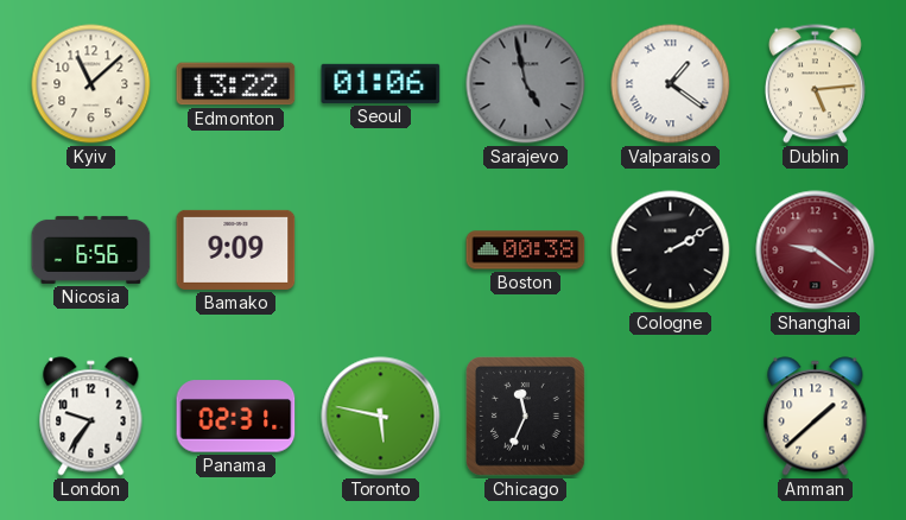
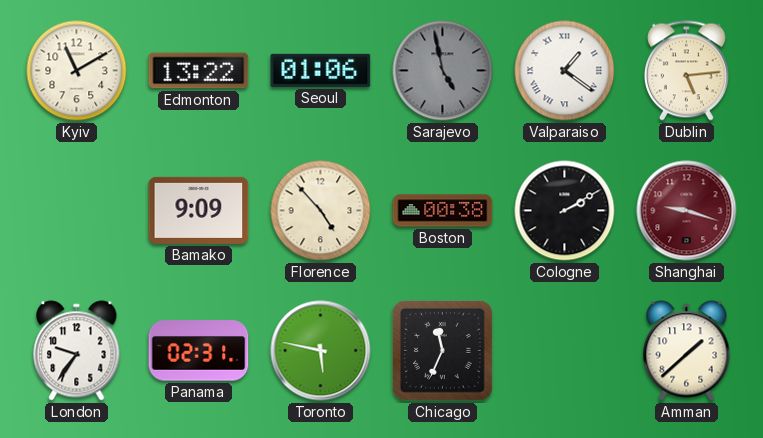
Kyiv: 11:08 -> 11:10
Nicosia: 6:56 -> none
Florence: none -> 4:53
Shanghai: 9:21 -> 9:18
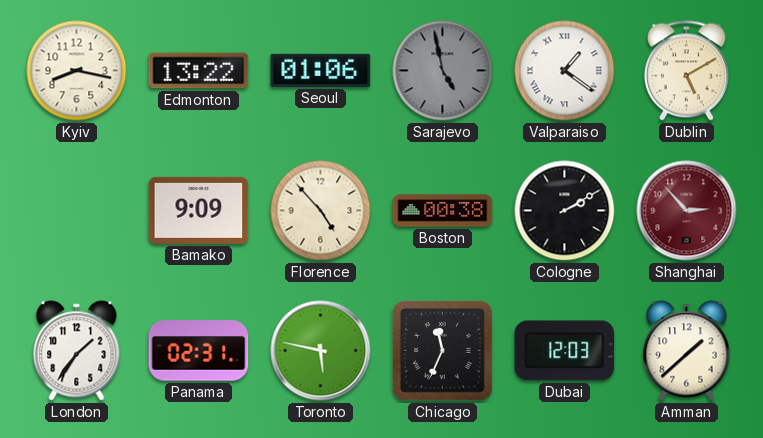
Kyiv: 11:10 -> 8:17
Dublin: 5:14 -> 5:10
Shanghai: 9:18 -> 2:53
London: 9:36 -> 1:36
Dubai: none -> 12:03
